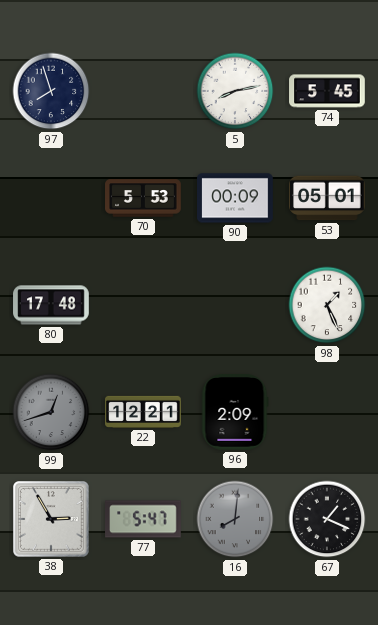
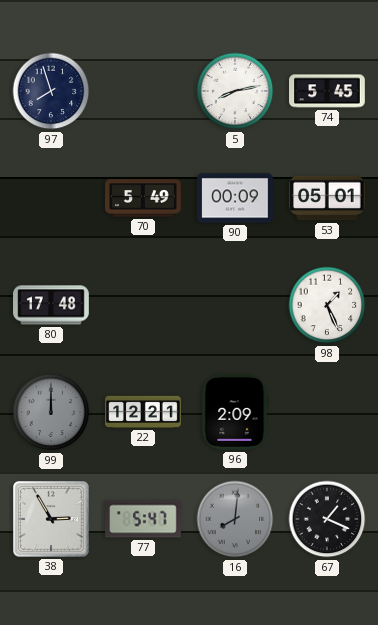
70: 5:53 -> 5:49
99: 12:42 -> 12:00
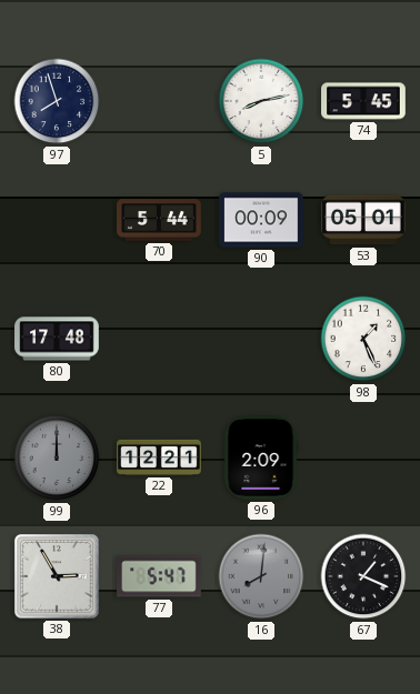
70: 5:49 -> 5:44
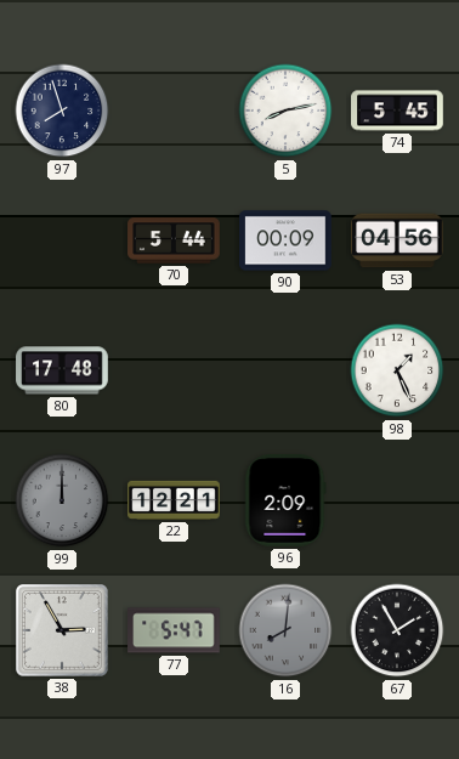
53: 05:01 -> 04:56
67: 1:19 -> 1:55
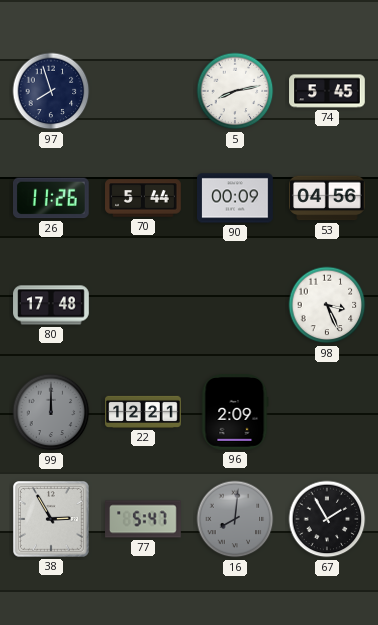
26: none -> 11:26
98: 1:26 -> 3:26
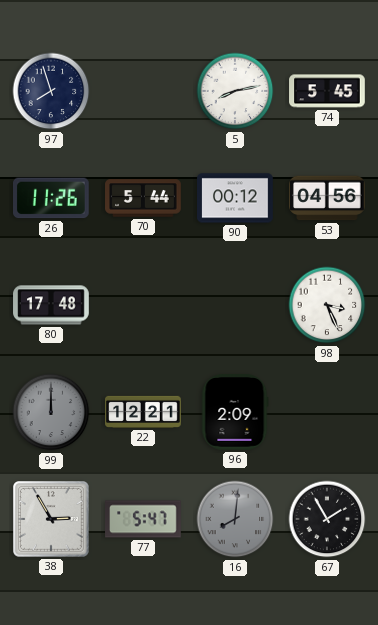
90: 00:09 -> 00:12
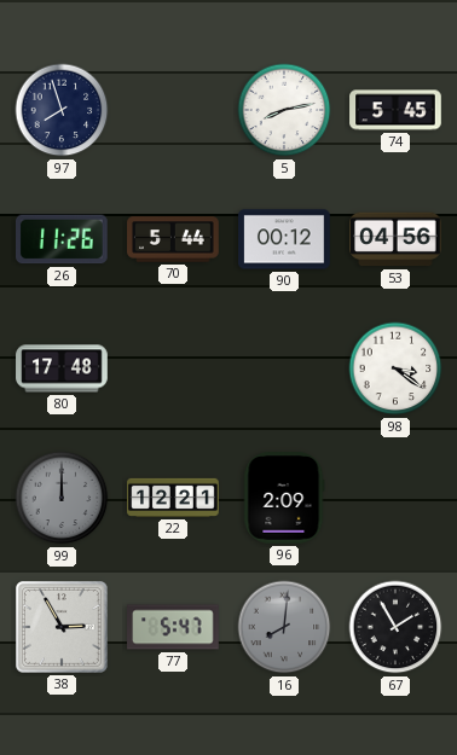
98: 3:26 -> 3:21
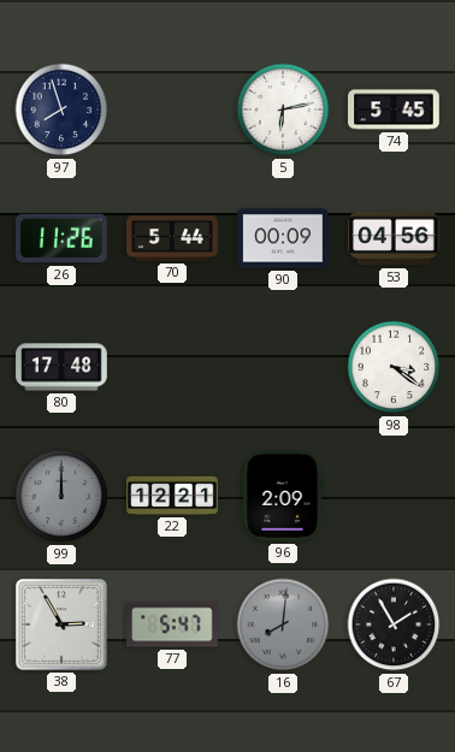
5: 8:13 -> 6:13
90: 00:12 -> 00:09
